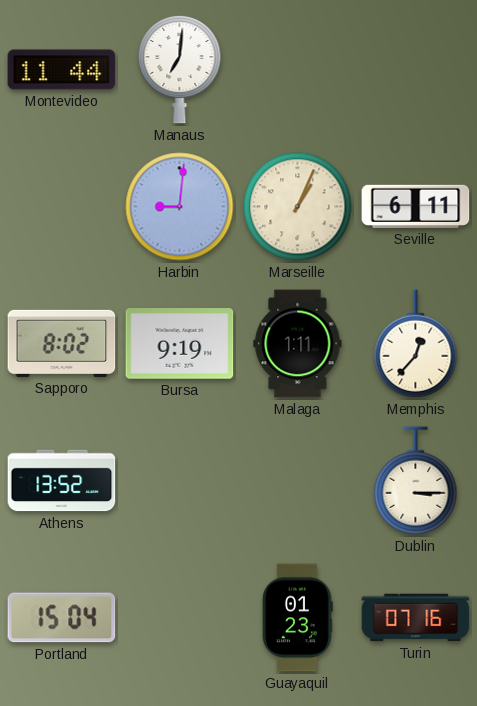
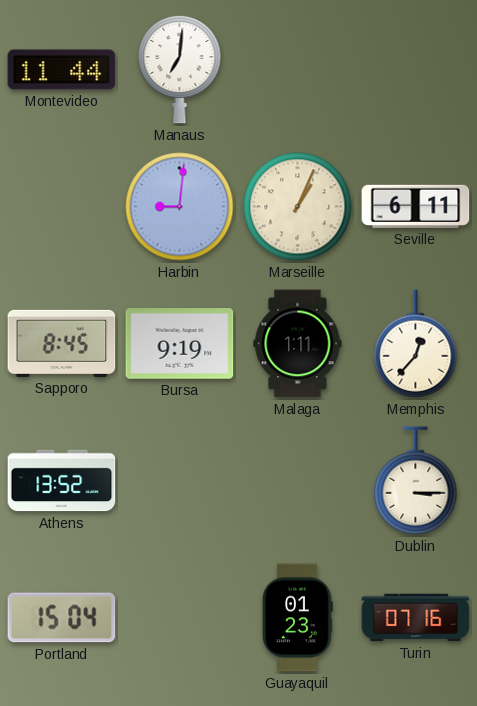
Sapporo: 8:02 -> 8:45
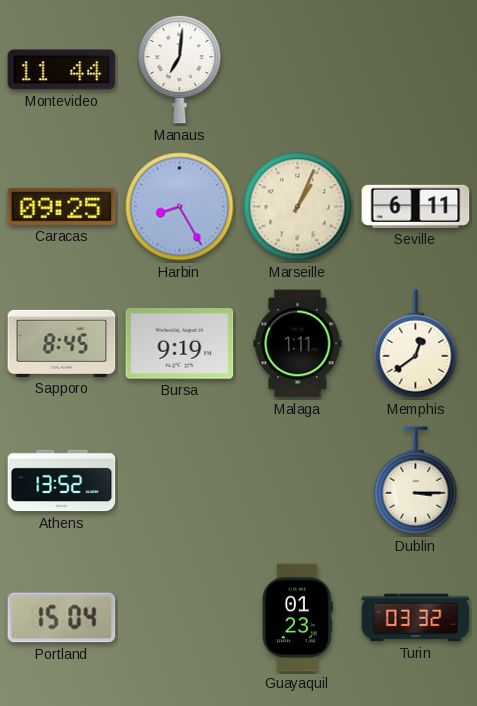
Caracas: none -> 09:25
Harbin: 9:01 -> 8:25
Memphis: 12:37 -> 12:39
Turin: 07:16 -> 03:32
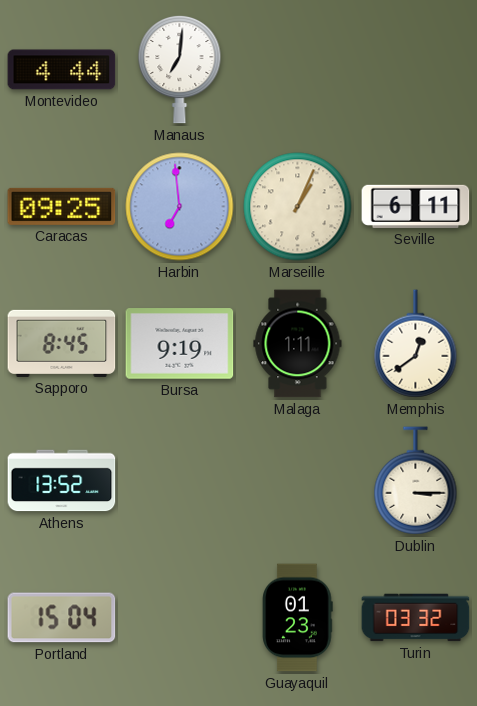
Montevideo: 11:44 -> 4:44
Harbin: 8:25 -> 6:59
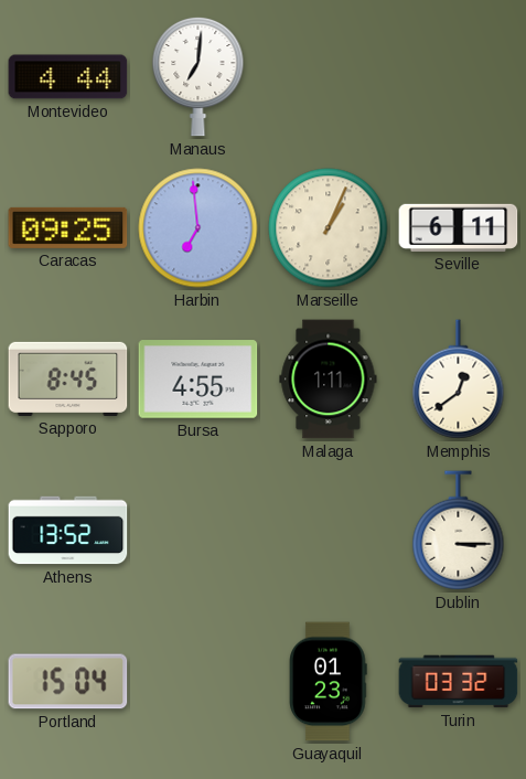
Bursa: 9:19 -> 4:55
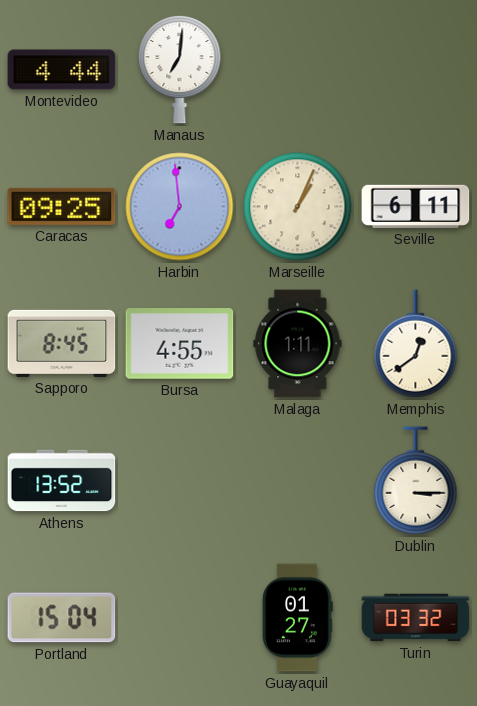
Guayaquil: 01:23 -> 01:27
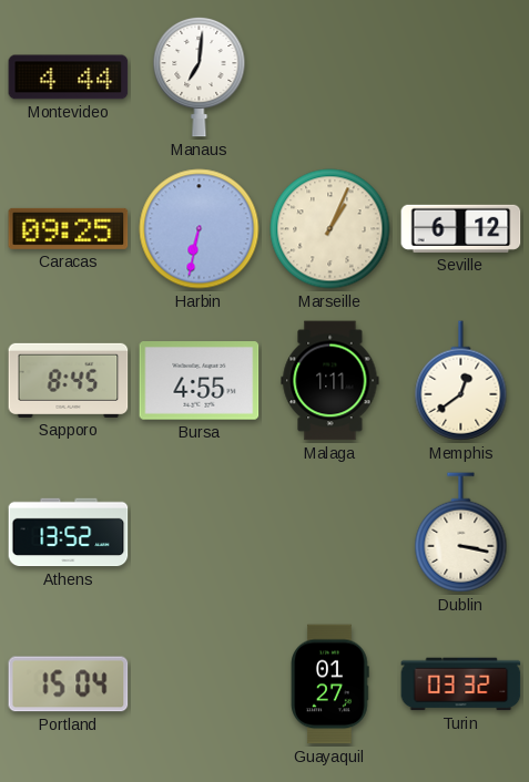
Harbin: 6:59 -> 6:32
Seville: 6:11 -> 6:12
Dublin: 3:15 -> 3:17
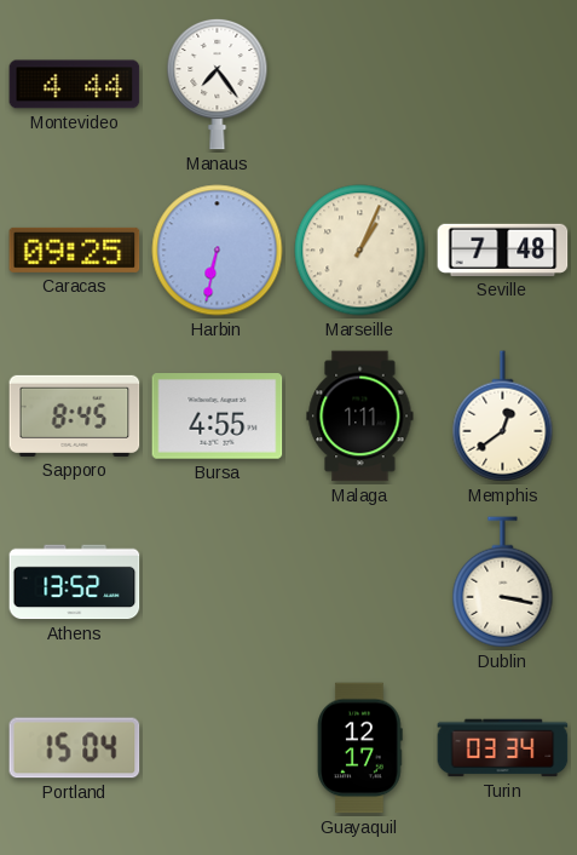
Manaus: 7:01 -> 7:24
Seville: 6:12 -> 7:48
Guayaquil: 01:27 -> 12:17
Turin: 03:32 -> 03:34
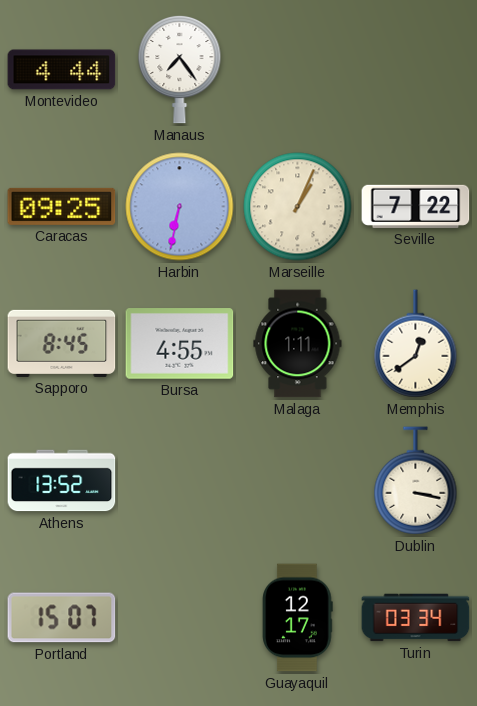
Seville: 7:48 -> 7:22
Portland: 15:04 -> 15:07
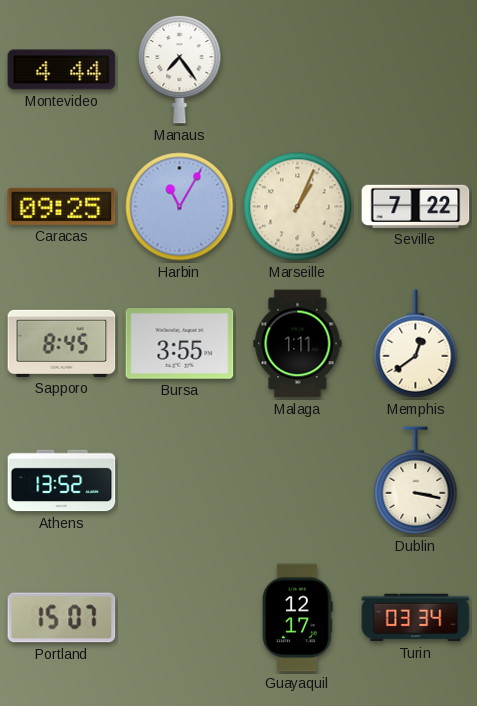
Harbin: 6:32 -> 11:05
Bursa: 4:55 -> 3:55
